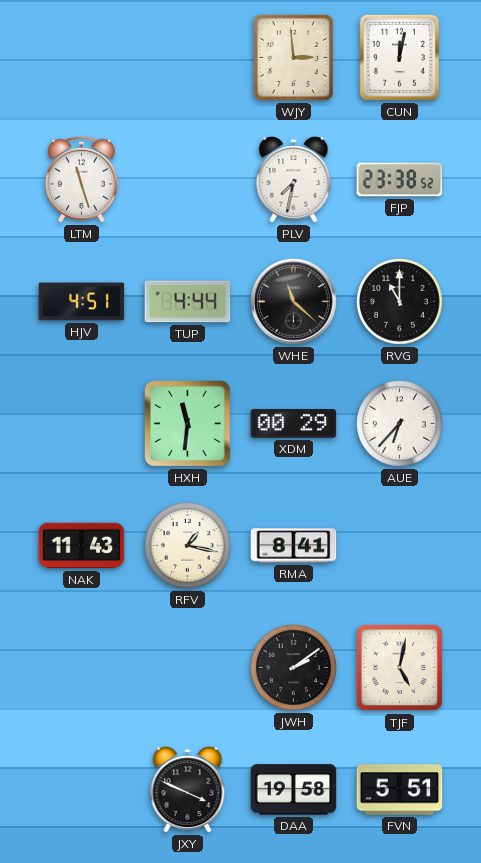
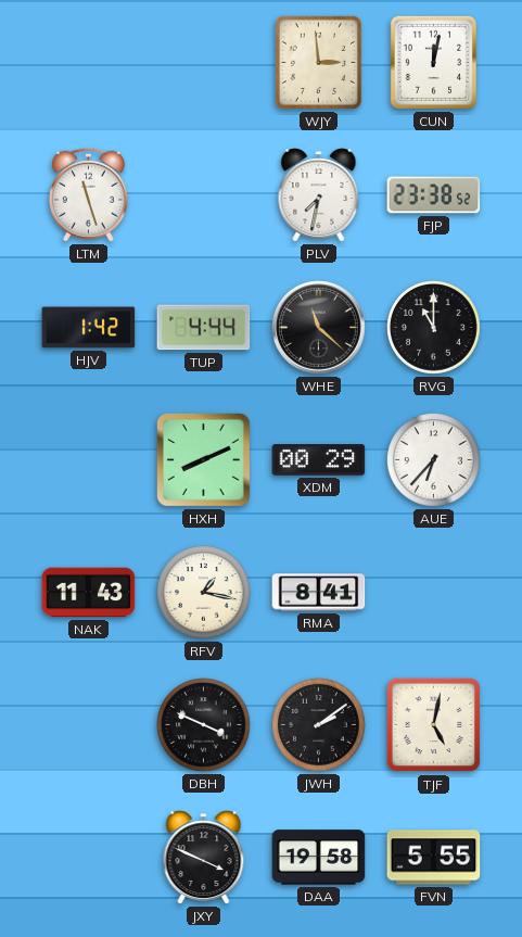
HJV: 4:51 -> 1:42
HXH: 11:31 -> 8:11
DBH: none -> 3:49
FVN: 5:51 -> 5:55
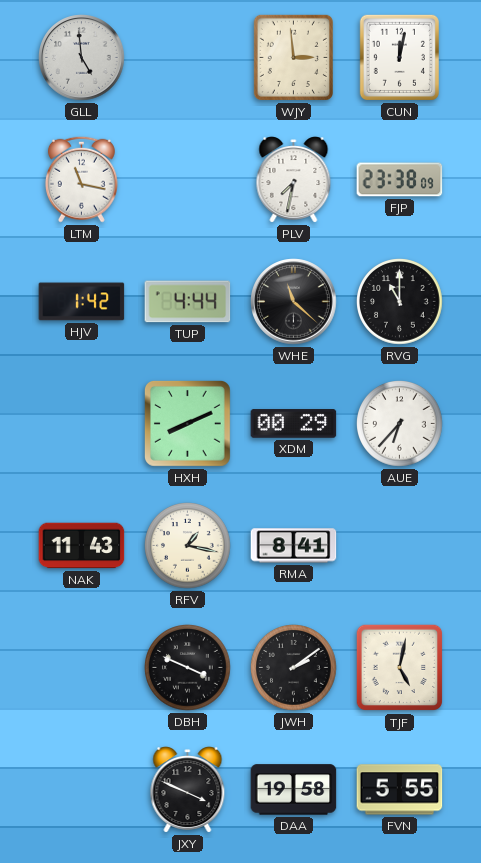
GLL: none -> 4:59
LTM: 11:27 -> 11:17
FJP: 23:38:52 -> 23:38:09
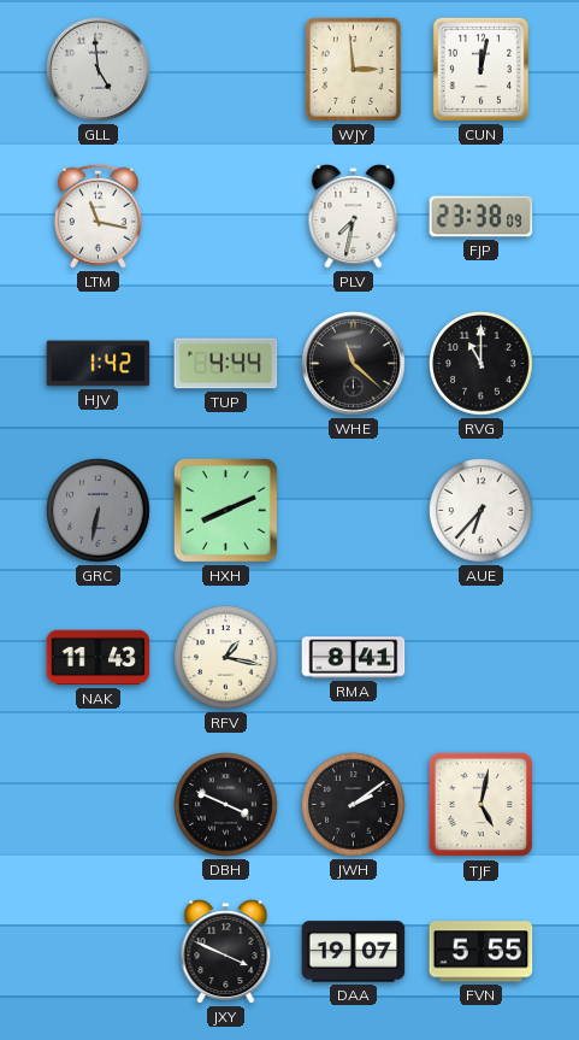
GRC: none -> 6:32
XDM: 00:29 -> none
DAA: 19:58 -> 19:07
